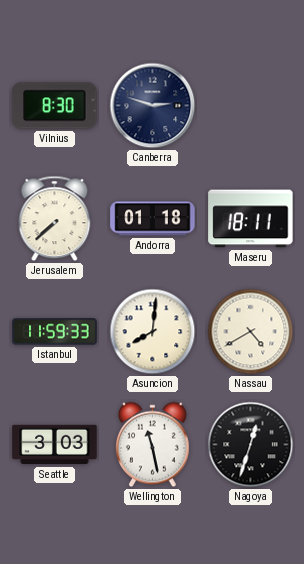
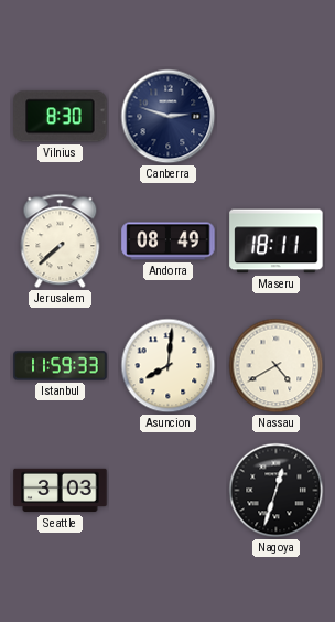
Andorra: 01:18 -> 08:49
Wellington: 11:28 -> none
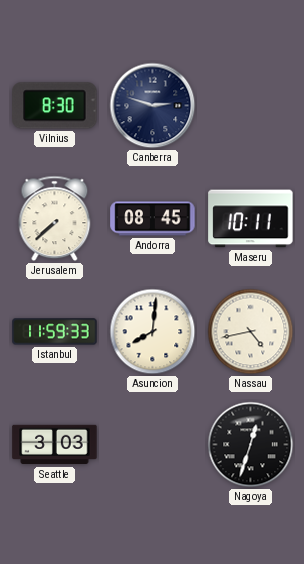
Andorra: 08:49 -> 08:45
Maseru: 18:11 -> 10:11
Nassau: 4:40 -> 4:43
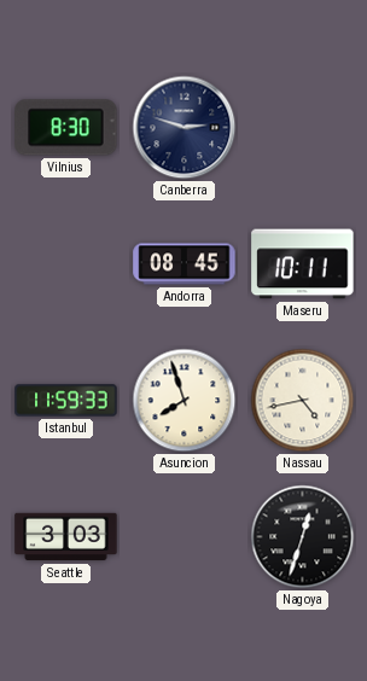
Jerusalem: 7:38 -> none
Asuncion: 8:01 -> 7:57
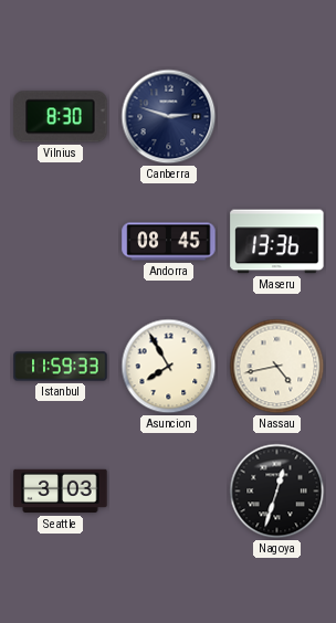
Maseru: 10:11 -> 13:36
Asuncion: 7:57 -> 7:55
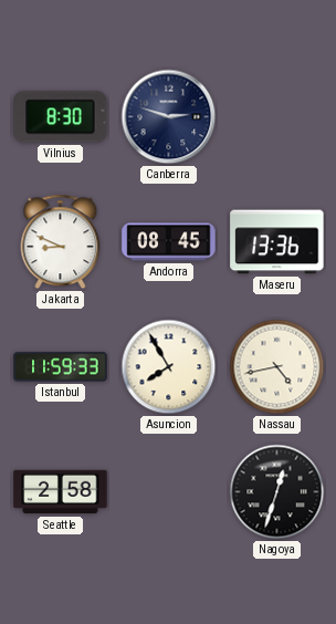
Jakarta: none -> 8:49
Seattle: 3:03 -> 2:58
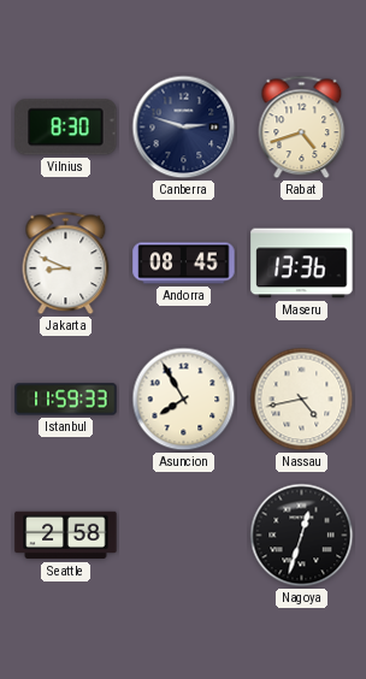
Rabat: none -> 4:42
